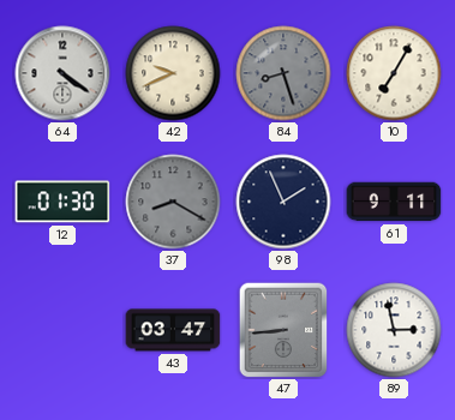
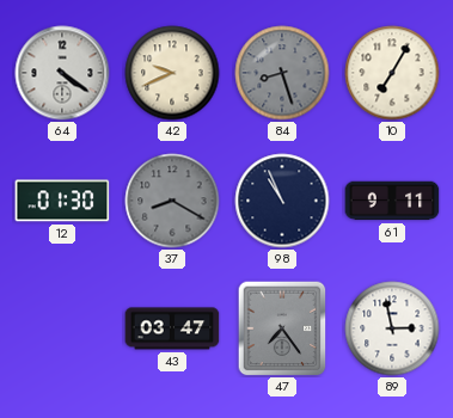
98: 1:56 -> 10:56
47: 8:44 -> 7:24
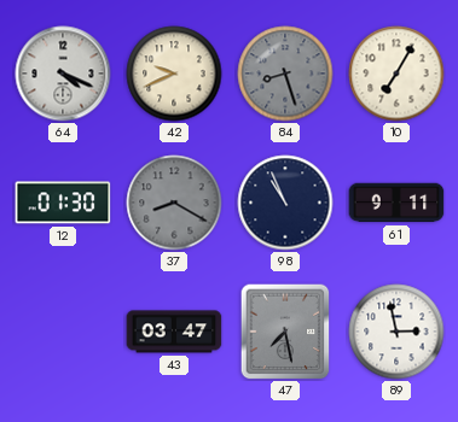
64: 4:21 -> 4:19
47: 7:24 -> 7:28
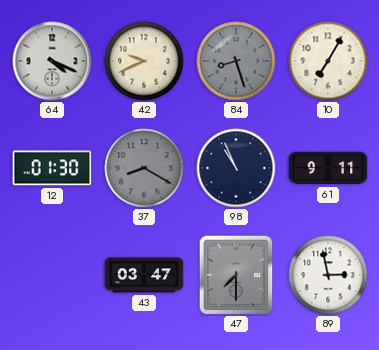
47: 7:28 -> 7:30
